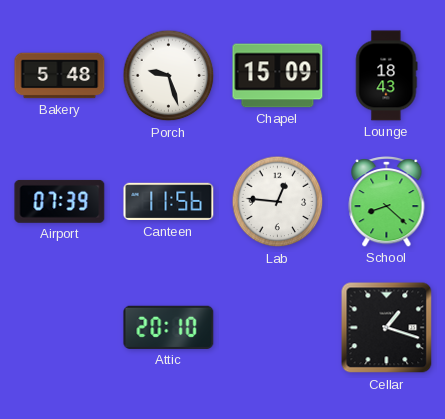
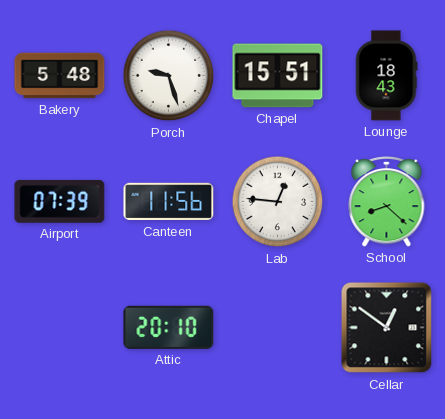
Chapel: 15:09 -> 15:51
Cellar: 1:18 -> 12:51
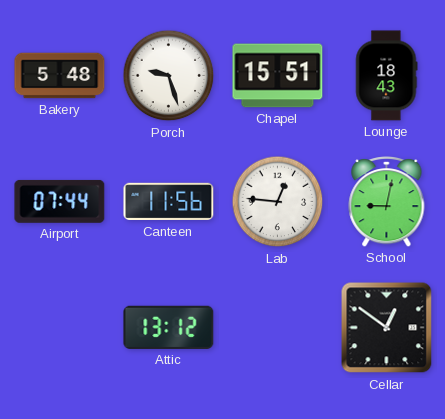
Airport: 07:39 -> 07:44
School: 8:22 -> 9:02
Attic: 20:10 -> 13:12
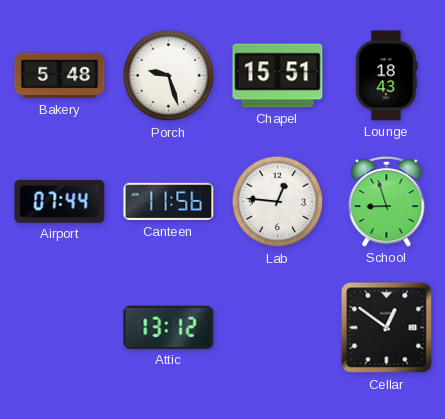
School: 9:02 -> 8:57
